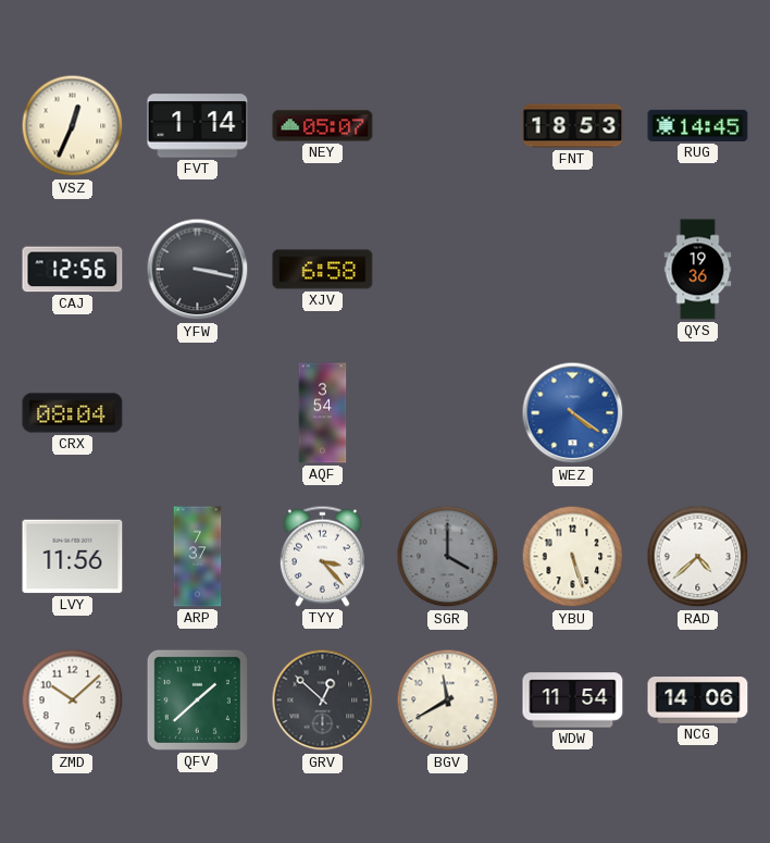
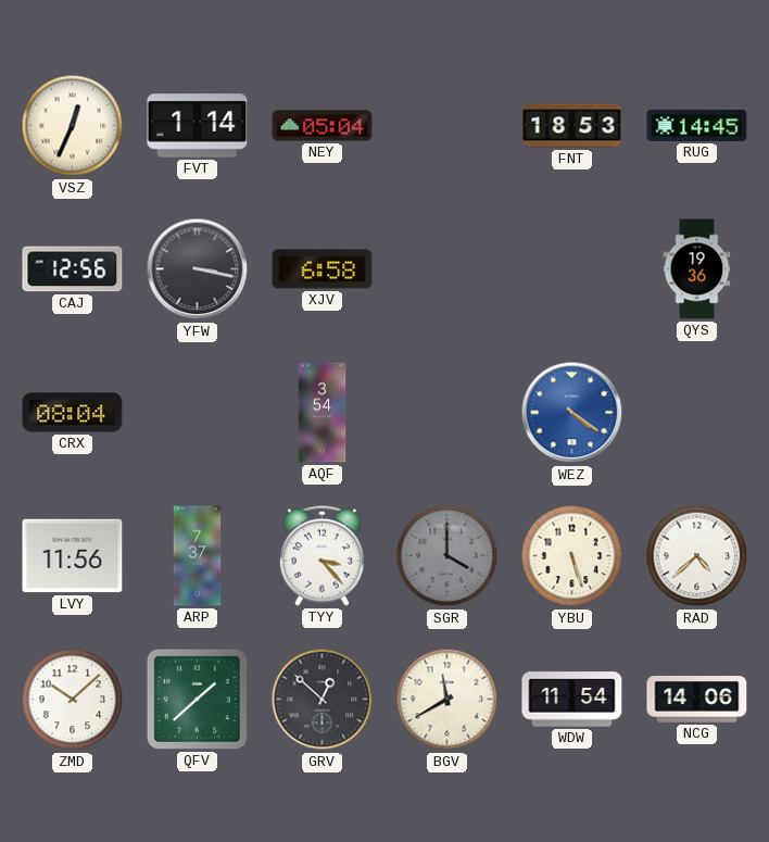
NEY: 05:07 -> 05:04
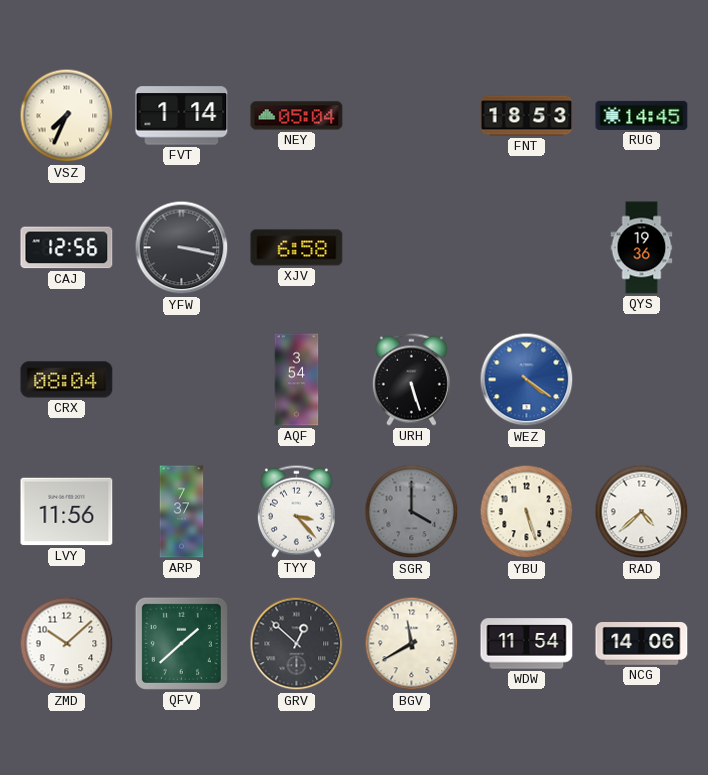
VSZ: 12:34 -> 7:34
URH: none -> 5:27
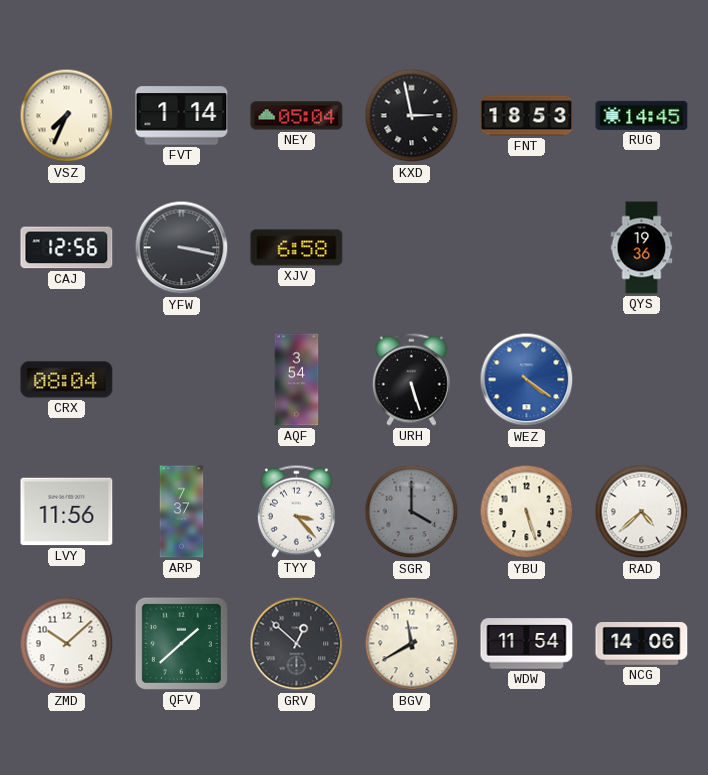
KXD: none -> 2:58
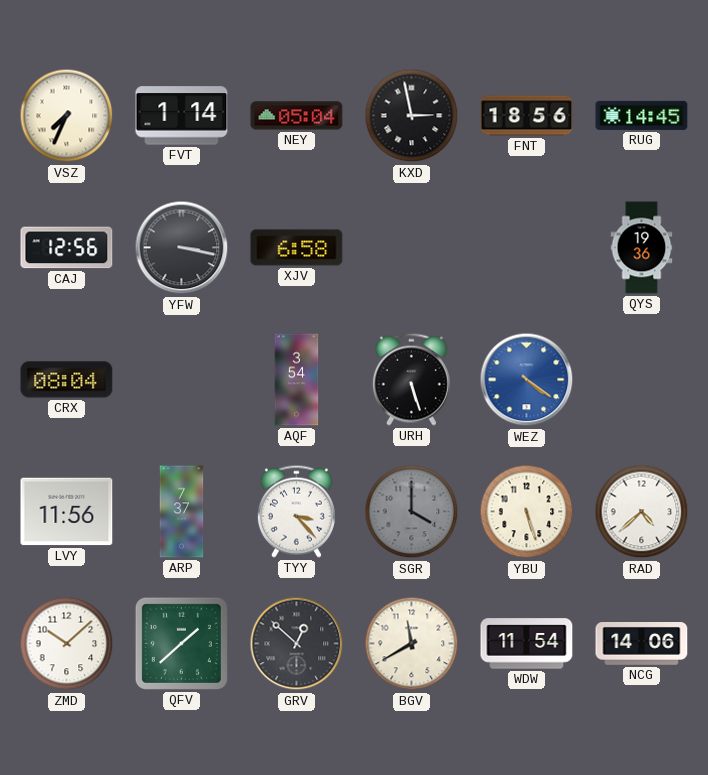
FNT: 18:53 -> 18:56
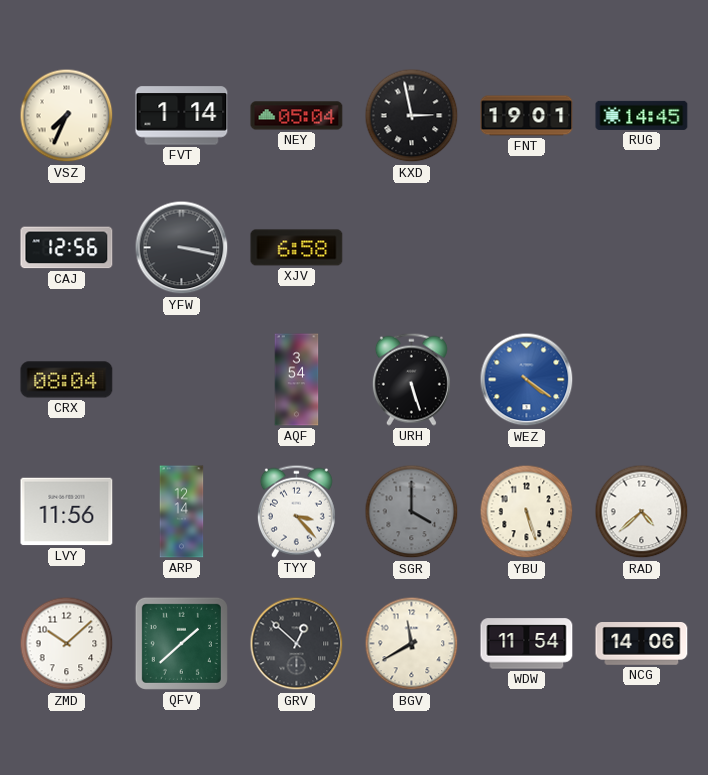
FNT: 18:56 -> 19:01
QYS: 19:36 -> none
ARP: 7:37 -> 12:14
